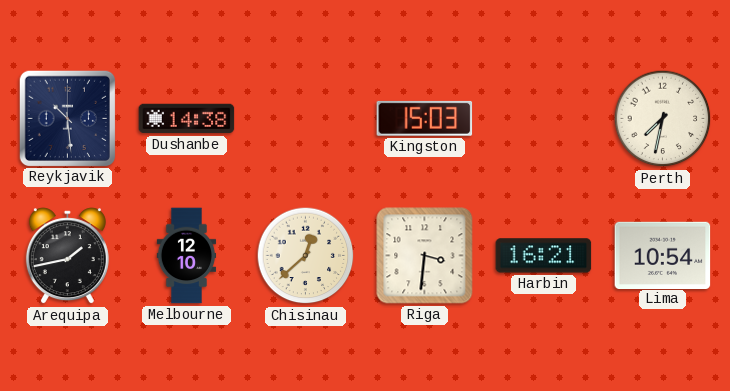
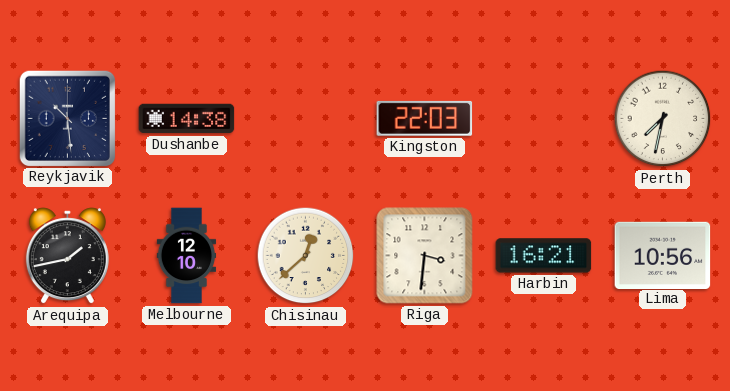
Kingston: 15:03 -> 22:03
Lima: 10:54 -> 10:56
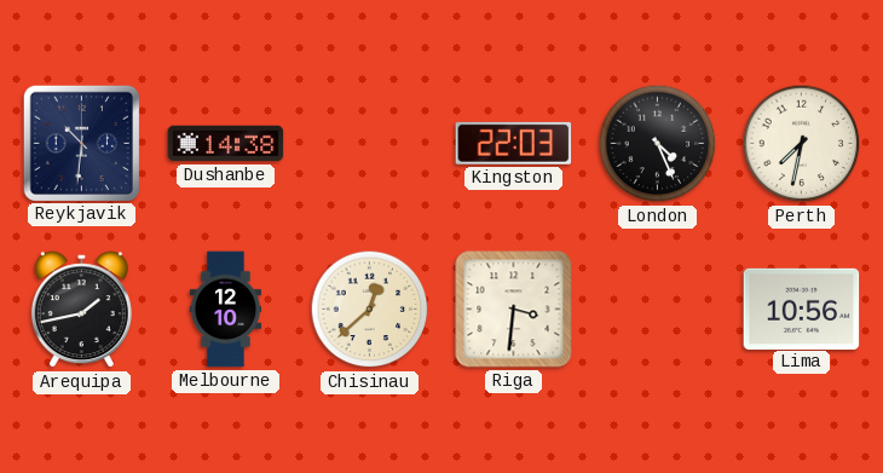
Reykjavik: 10:29 -> 10:31
London: none -> 4:26
Harbin: 16:21 -> none
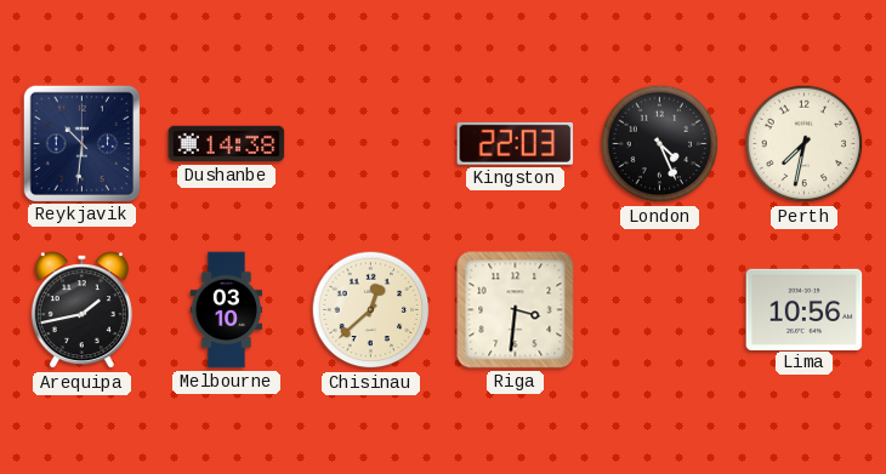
Melbourne: 12:10 -> 03:10
